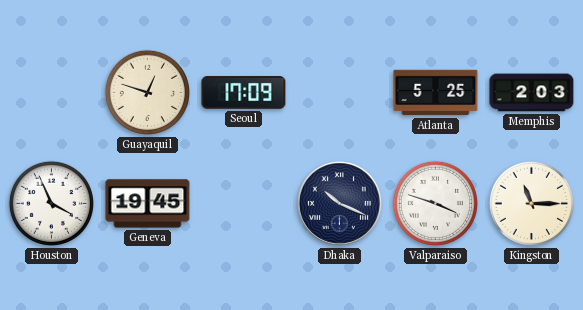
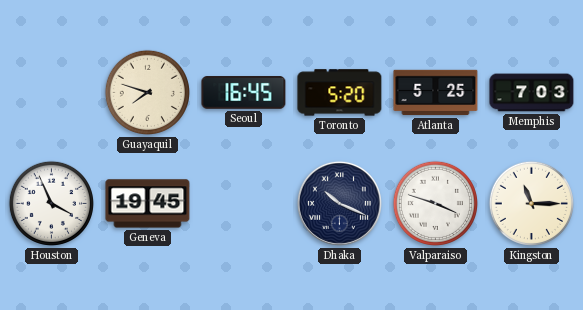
Guayaquil: 12:48 -> 7:48
Seoul: 17:09 -> 16:45
Toronto: none -> 5:20
Memphis: 2:03 -> 7:03
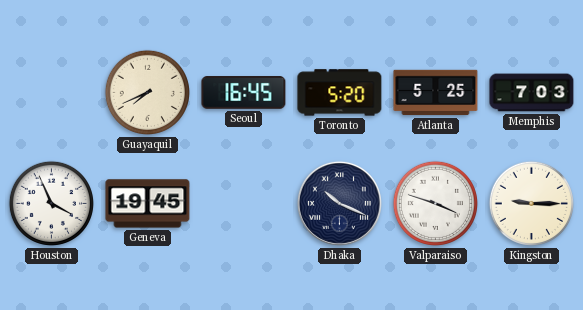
Guayaquil: 7:48 -> 7:41
Kingston: 11:15 -> 9:15
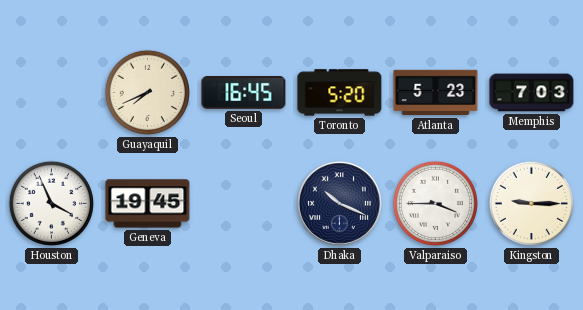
Atlanta: 5:25 -> 5:23
Valparaiso: 3:48 -> 3:45
